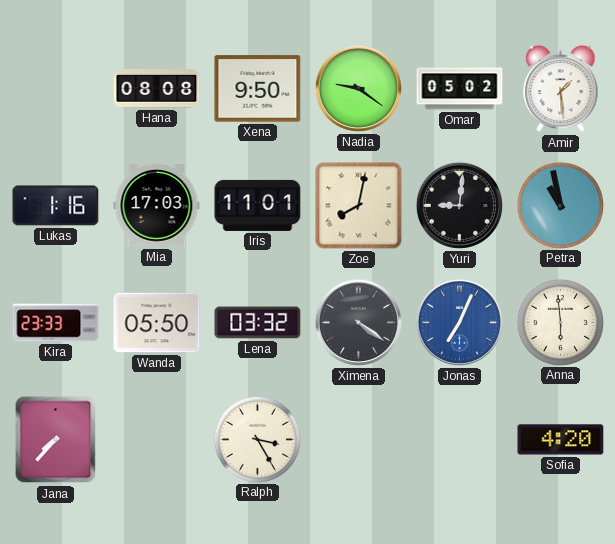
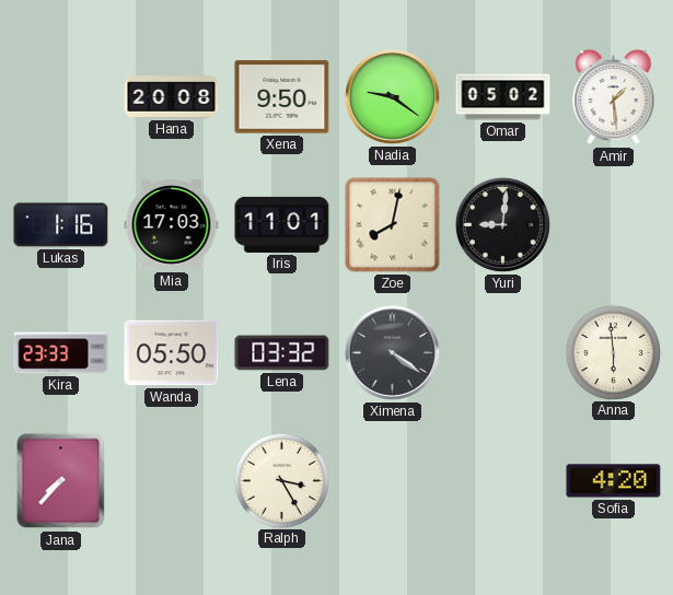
Hana: 08:08 -> 20:08
Petra: 10:58 -> none
Jonas: 7:04 -> none
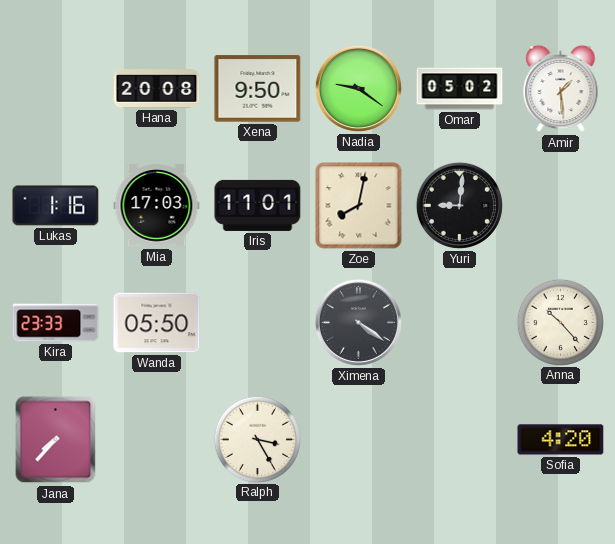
Lena: 03:32 -> none
Anna: 5:59 -> 10:23
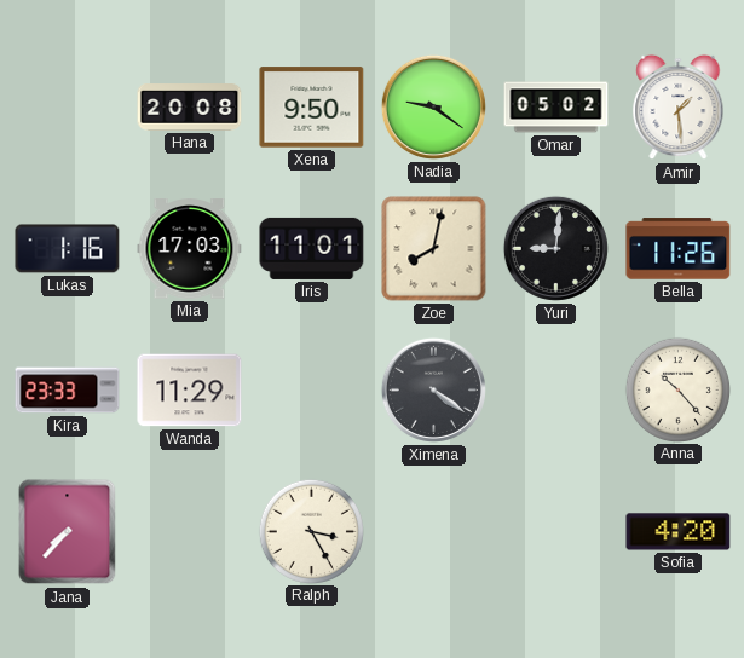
Bella: none -> 11:26
Wanda: 05:50 -> 11:29
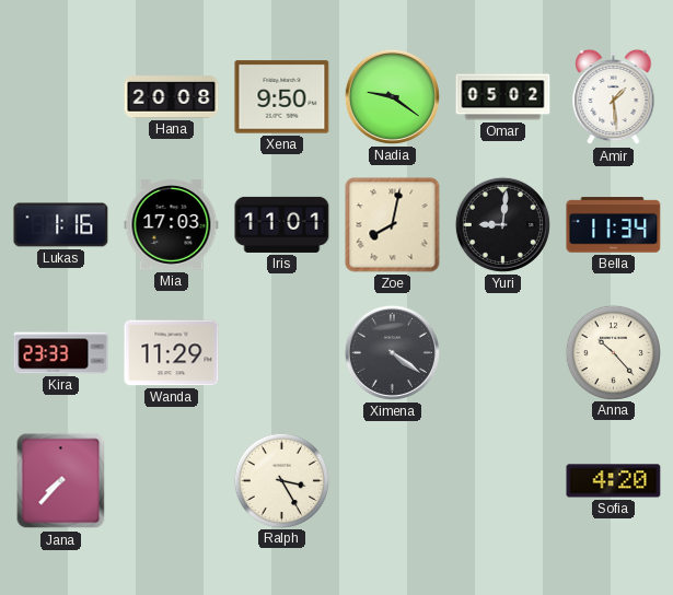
Bella: 11:26 -> 11:34
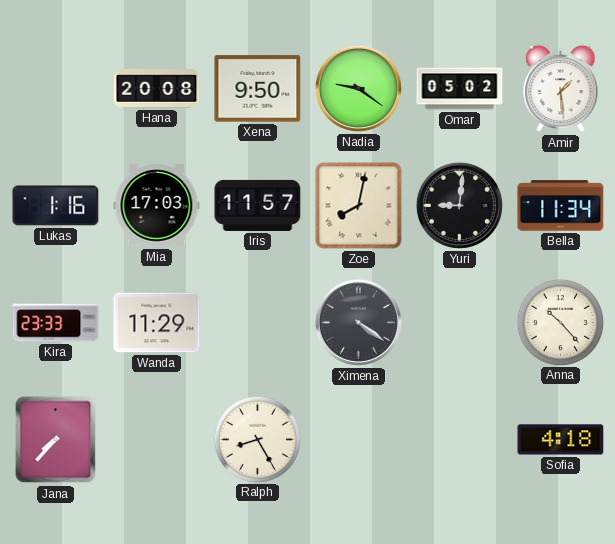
Iris: 11:01 -> 11:57
Ralph: 3:25 -> 8:25
Sofia: 4:20 -> 4:18
